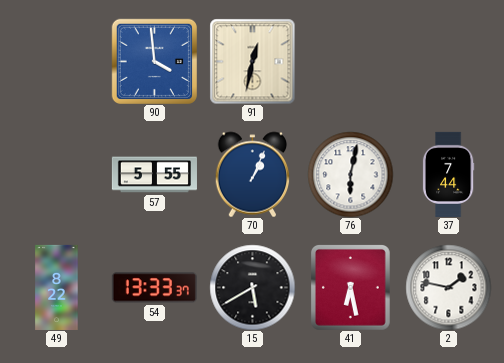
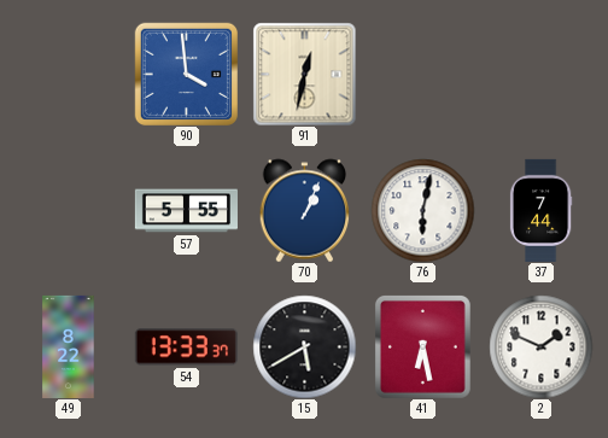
2: 1:47 -> 1:49
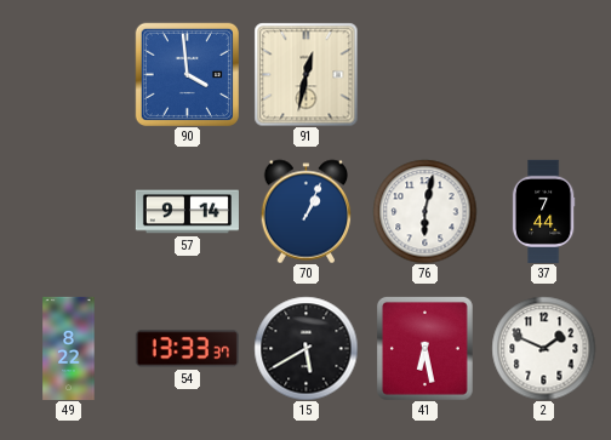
57: 5:55 -> 9:14
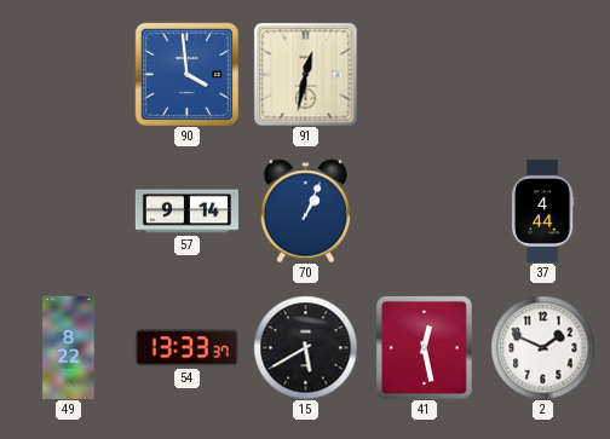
76: 6:02 -> none
37: 7:44 -> 4:44
41: 6:28 -> 12:28
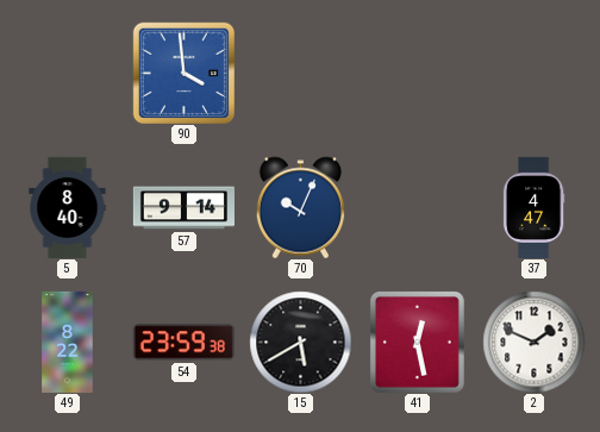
91: 12:32 -> none
5: none -> 8:40
70: 1:04 -> 10:04
37: 4:44 -> 4:47
54: 13:33 -> 23:59
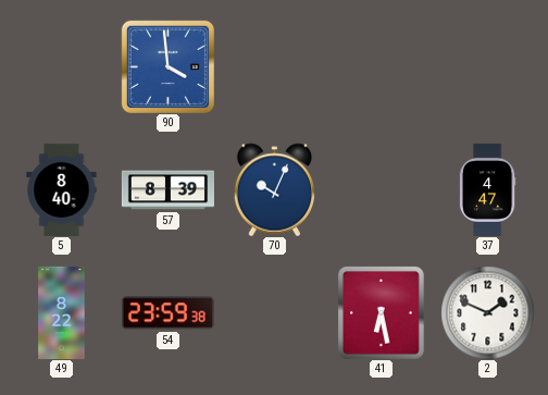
57: 9:14 -> 8:39
15: 5:40 -> none
41: 12:28 -> 6:28
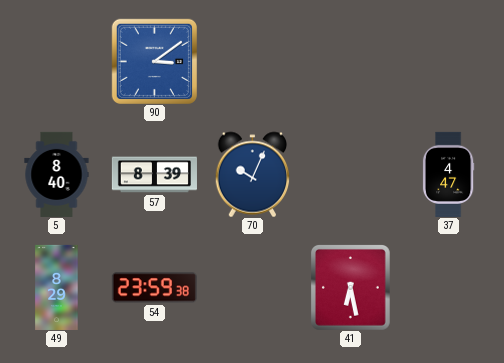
90: 3:59 -> 3:09
49: 8:22 -> 8:29
2: 1:49 -> none
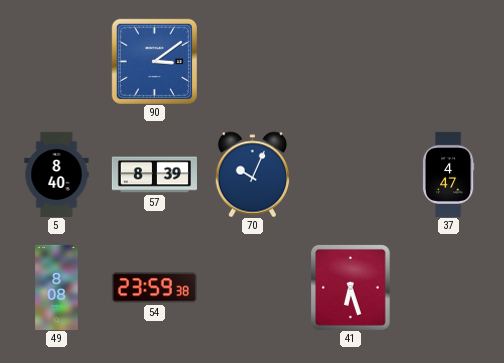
49: 8:29 -> 8:08
41: 6:28 -> 6:27
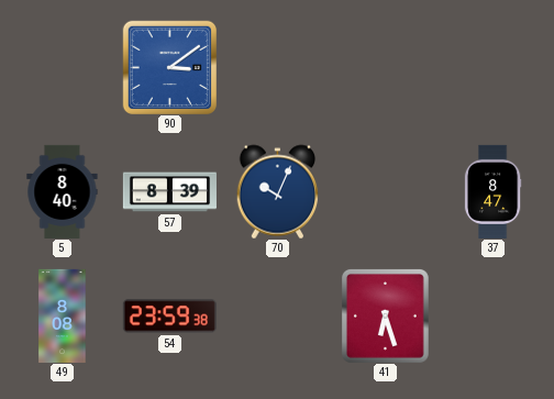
37: 4:47 -> 8:47
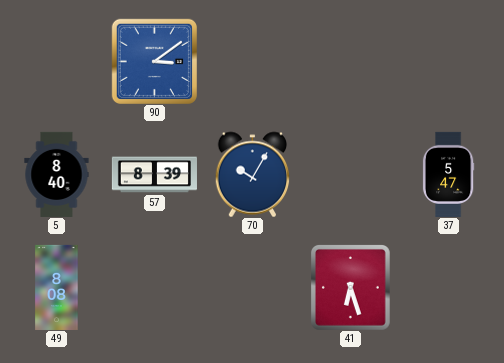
70: 10:04 -> 10:05
37: 8:47 -> 5:47
54: 23:59 -> none
